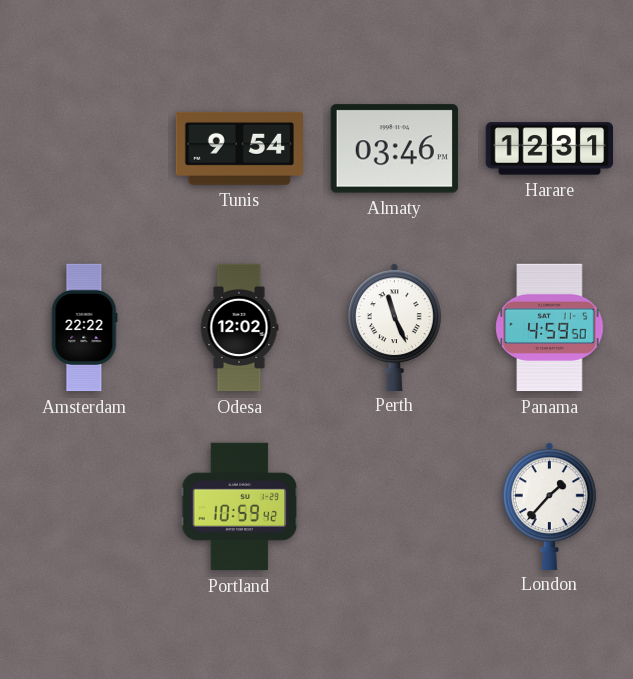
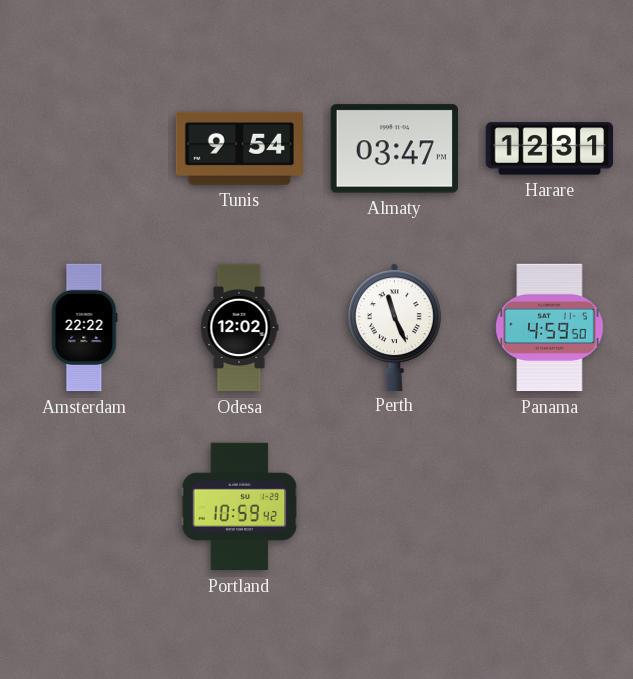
Almaty: 03:46 -> 03:47
London: 1:37 -> none
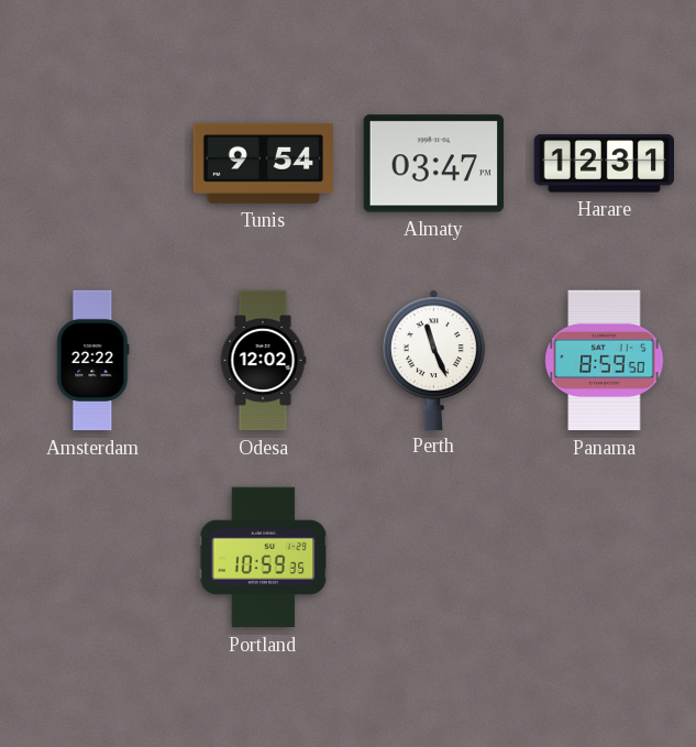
Panama: 4:59 -> 8:59
Portland: 10:59:42 -> 10:59:35
